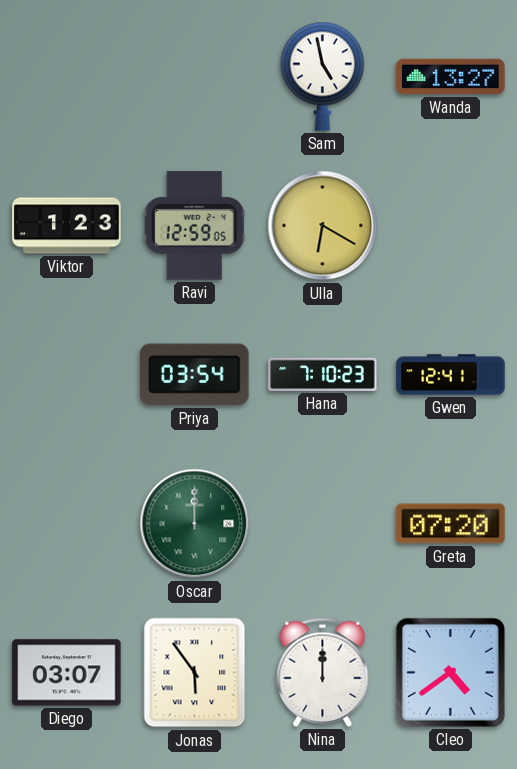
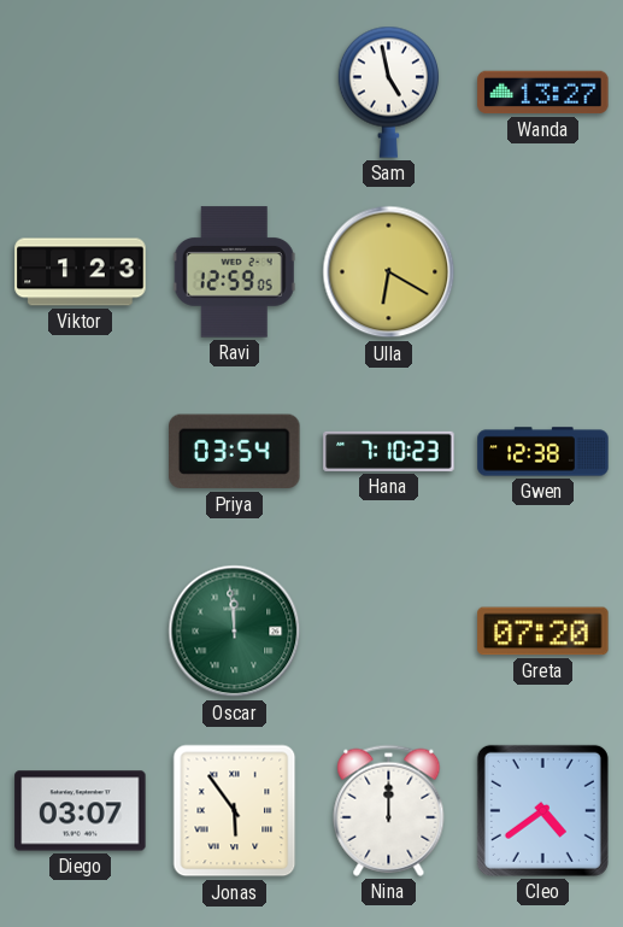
Gwen: 12:41 -> 12:38
Oscar: 12:00 -> 11:59
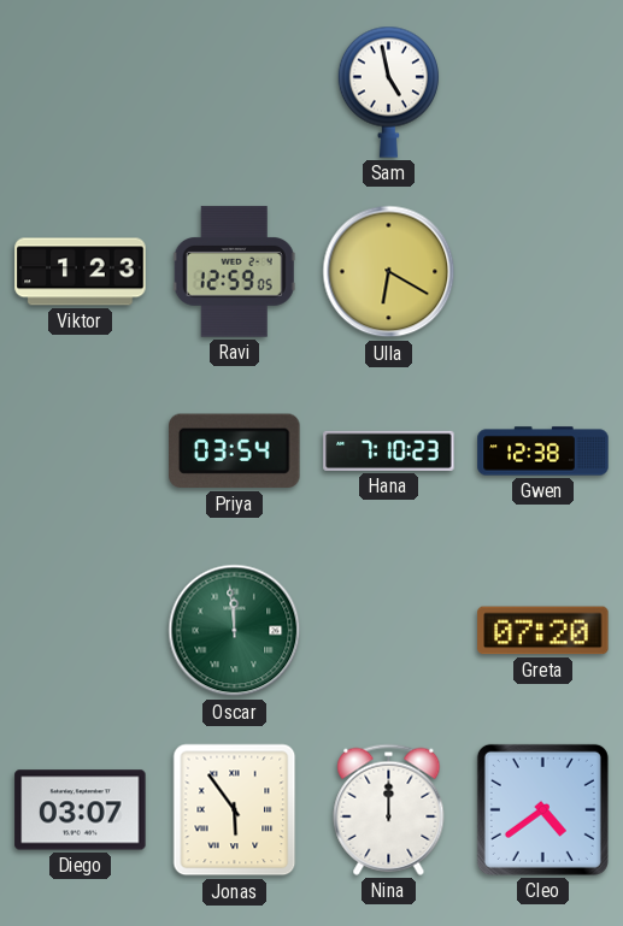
Wanda: 13:27 -> none
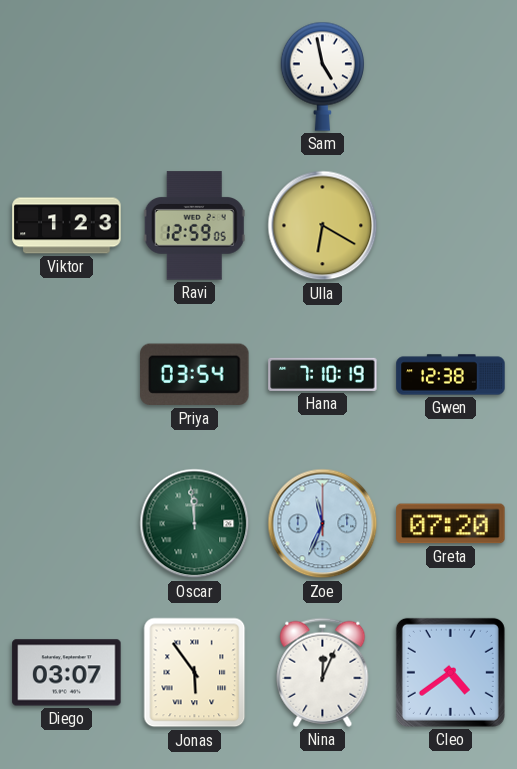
Hana: 7:10:23 -> 7:10:19
Zoe: none -> 11:34
Nina: 12:00 -> 12:04
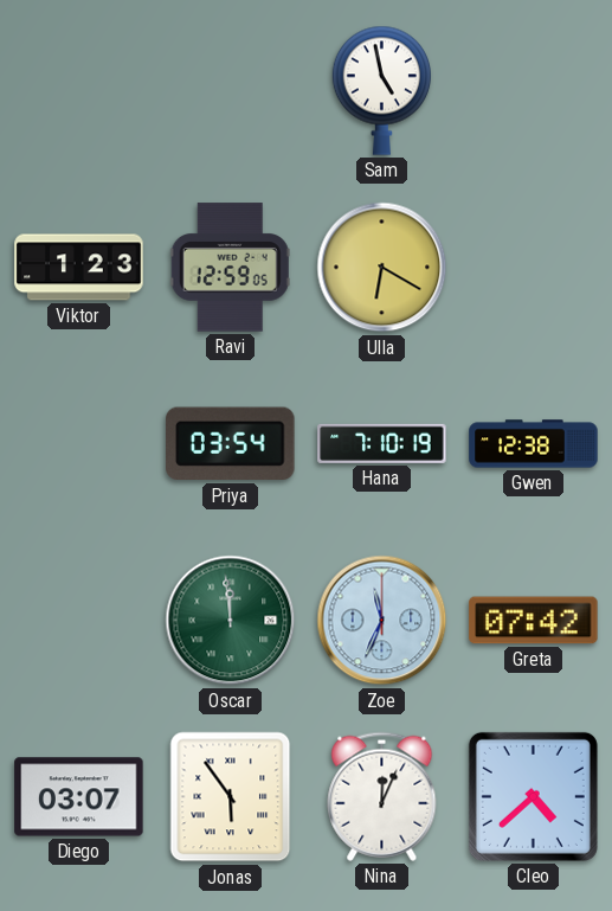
Greta: 07:20 -> 07:42
Cleo: 4:39 -> 4:38
